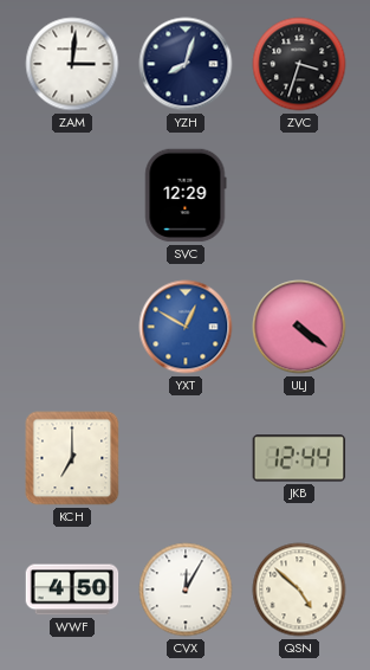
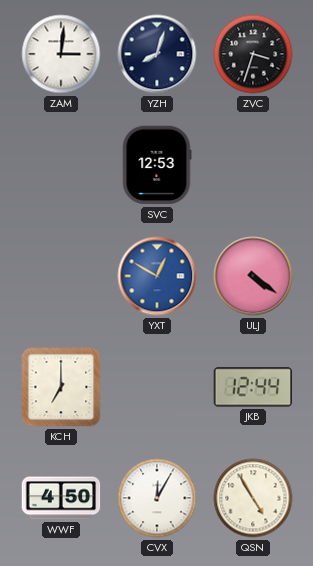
SVC: 12:29 -> 12:53
QSN: 4:52 -> 4:55
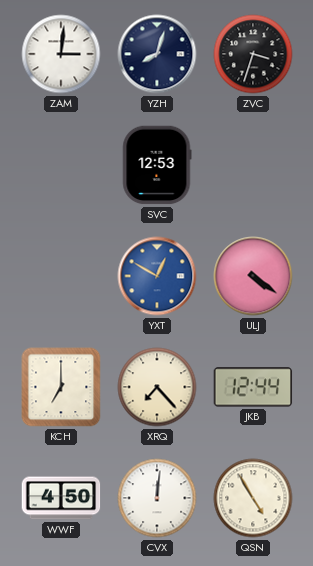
XRQ: none -> 7:23
CVX: 12:05 -> 12:01
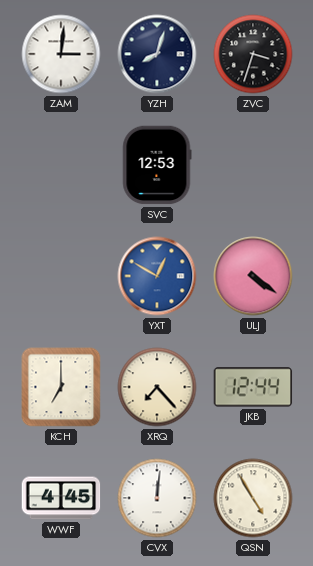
WWF: 4:50 -> 4:45
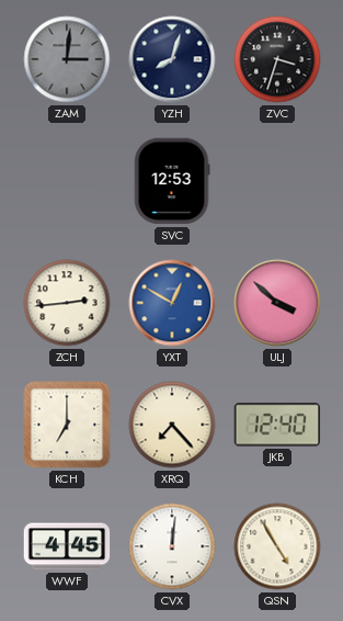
ZAM dial: white -> grey
ZCH: none -> 2:44
ULJ: 4:21 -> 3:52
JKB: 12:44 -> 12:40
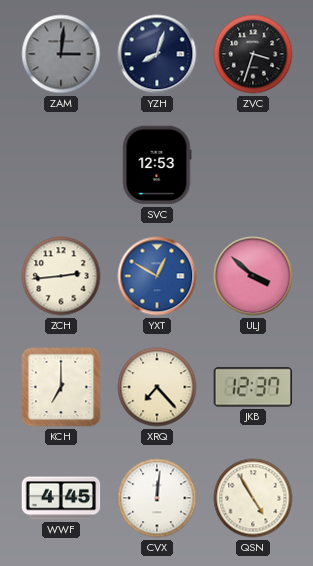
JKB: 12:40 -> 12:37
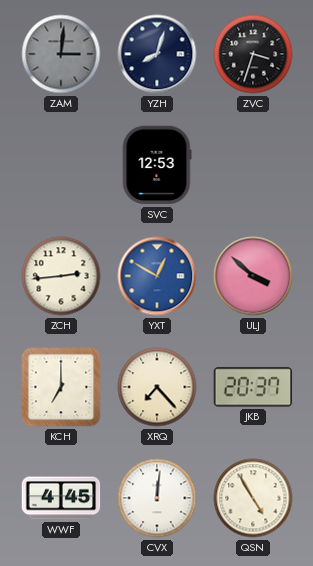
JKB: 12:37 -> 20:37
